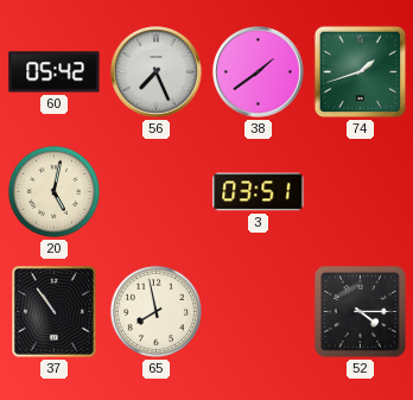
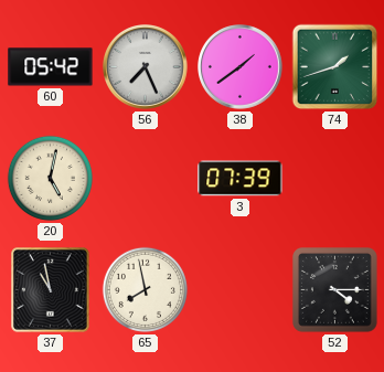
3: 03:51 -> 07:39
37: 10:54 -> 10:58
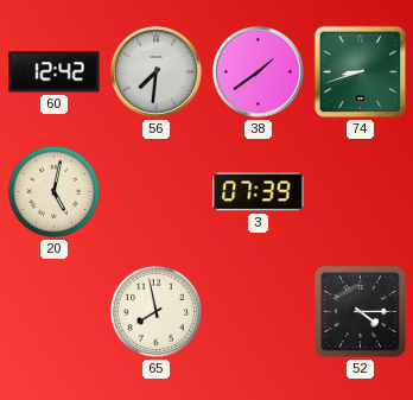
60: 05:42 -> 12:42
56: 7:26 -> 7:31
74: 1:42 -> 8:42
37: 10:58 -> none
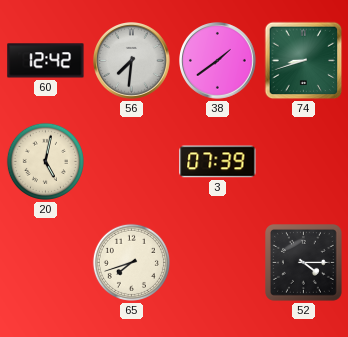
65: 7:58 -> 7:42
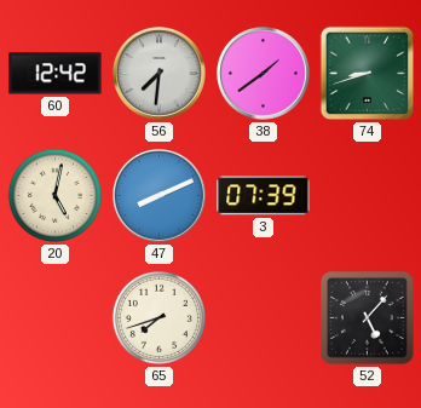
47: none -> 8:11
52: 4:15 -> 5:07
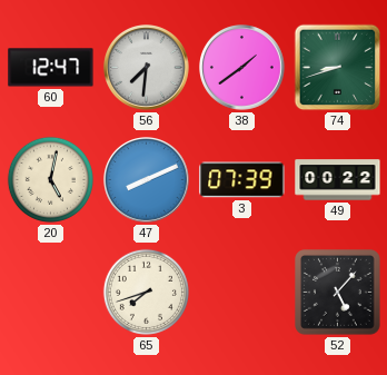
60: 12:42 -> 12:47
49: none -> 00:22
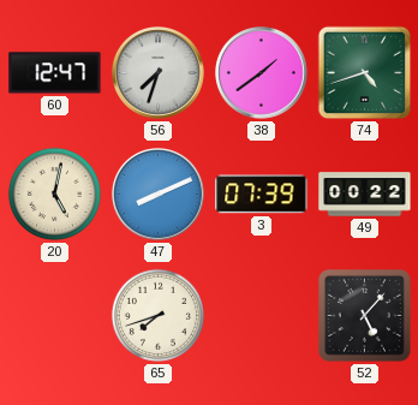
56: 7:31 -> 7:33
74: 8:42 -> 4:42
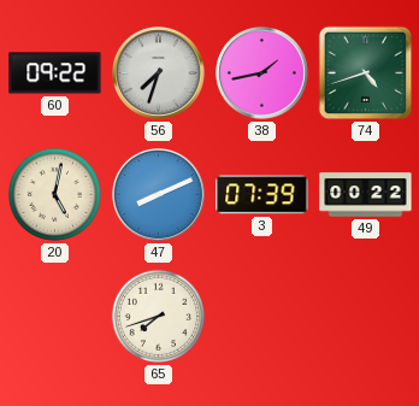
60: 12:47 -> 09:22
38: 1:39 -> 1:43
52: 5:07 -> none
